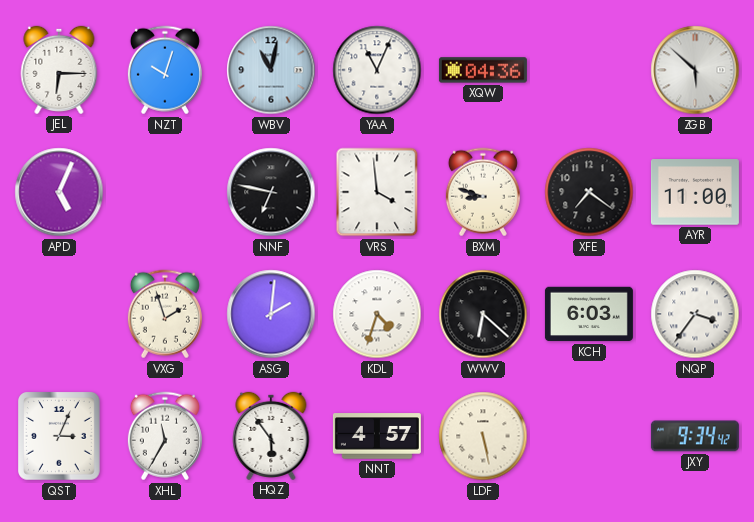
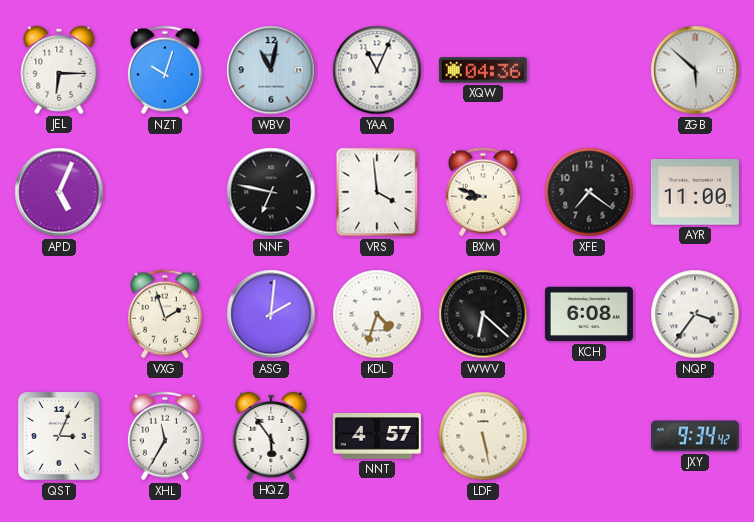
KCH: 6:03 -> 6:08
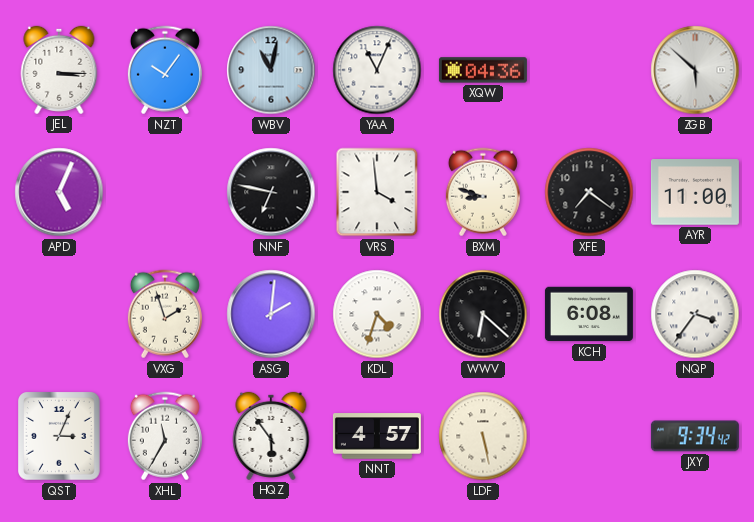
JEL: 6:15 -> 3:15
NZT: 10:03 -> 10:06
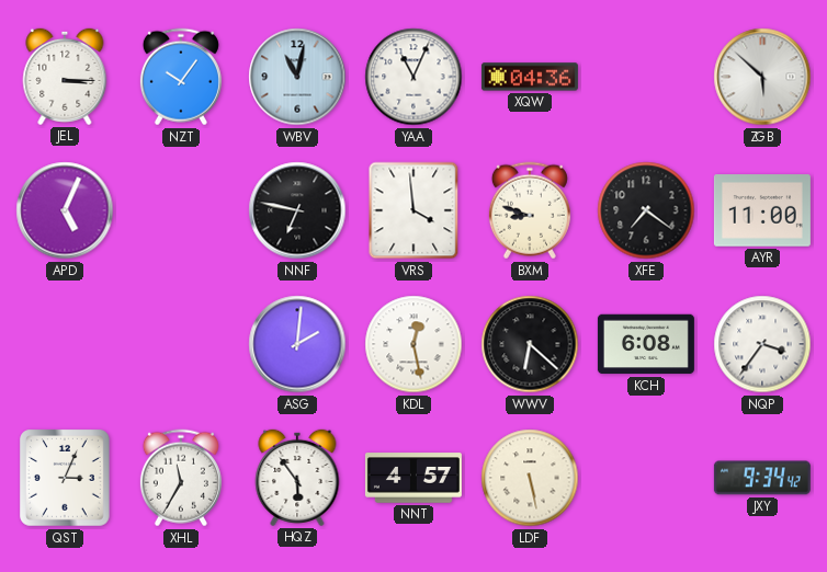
VXG: 1:57 -> none
KDL: 4:33 -> 12:28
